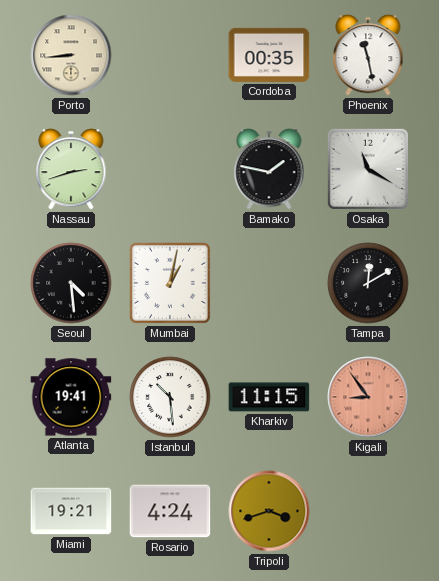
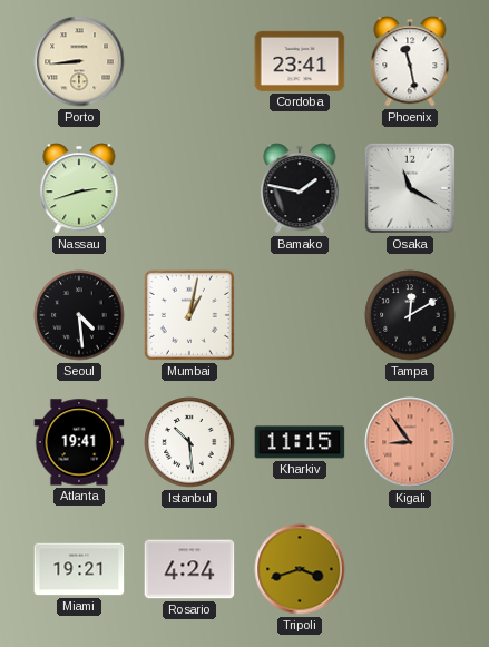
Cordoba: 00:35 -> 23:41
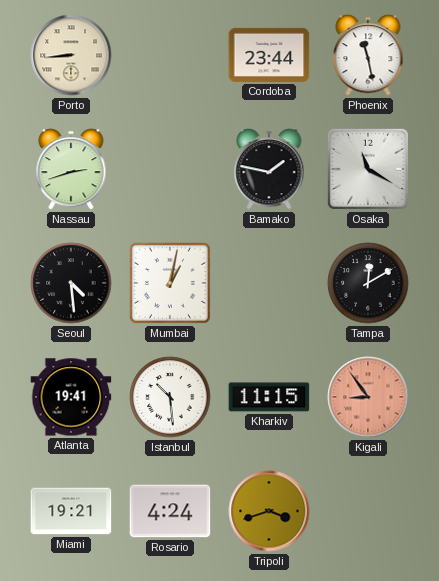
Cordoba: 23:41 -> 23:44
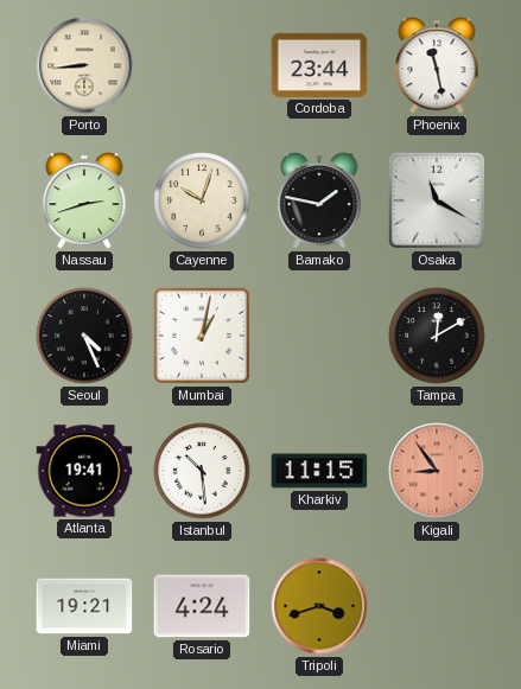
Cayenne: none -> 10:03
Seoul: 4:29 -> 4:26
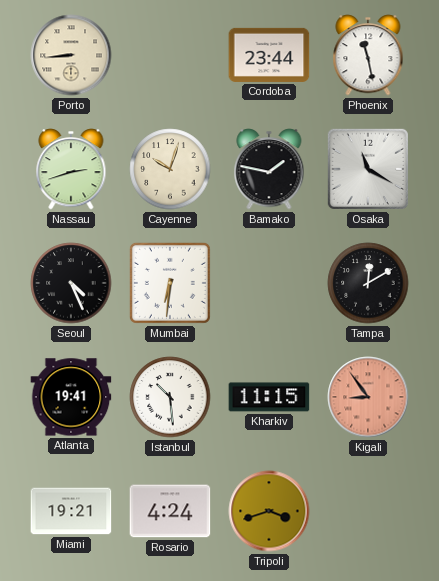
Mumbai: 1:02 -> 6:31
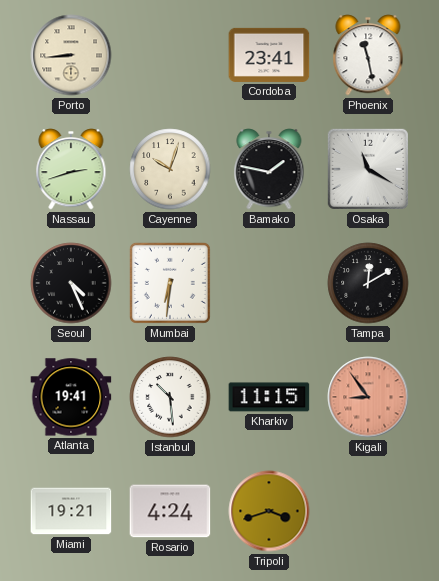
Cordoba: 23:44 -> 23:41
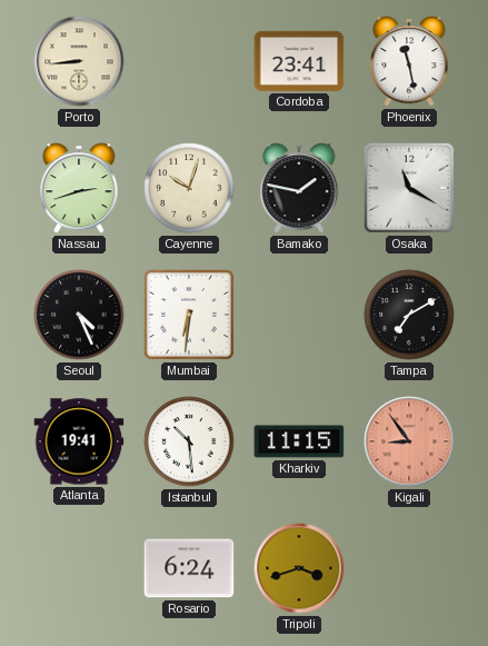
Tampa: 12:10 -> 7:10
Miami: 19:21 -> none
Rosario: 4:24 -> 6:24
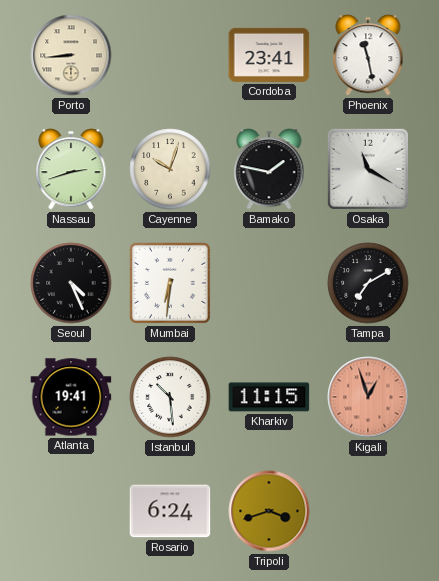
Kigali: 8:54 -> 12:57
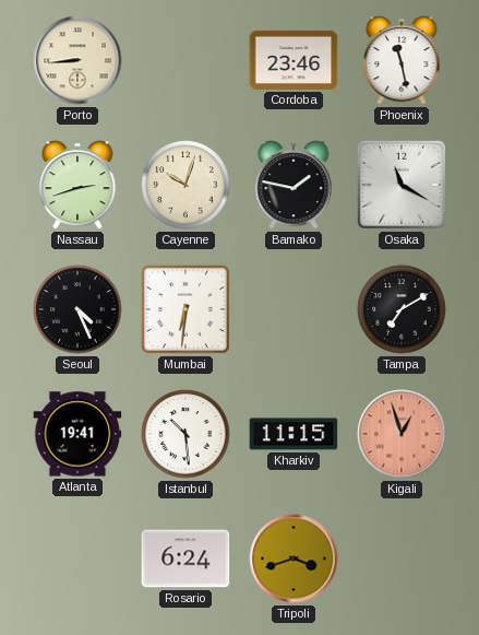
Cordoba: 23:41 -> 23:46
